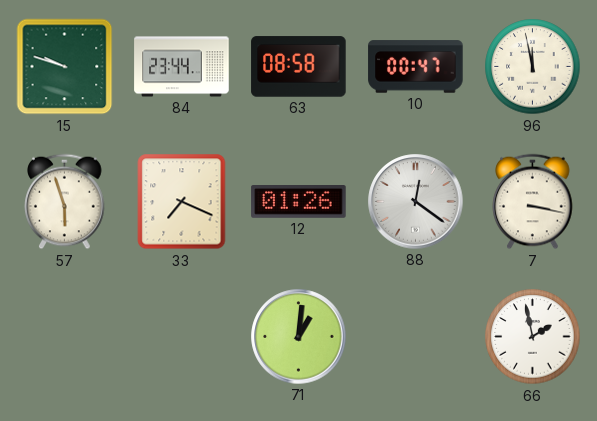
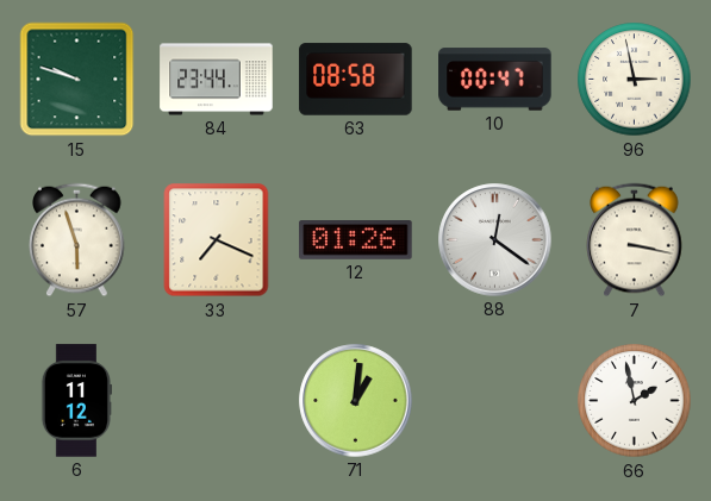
96: 11:58 -> 2:58
6: none -> 11:12
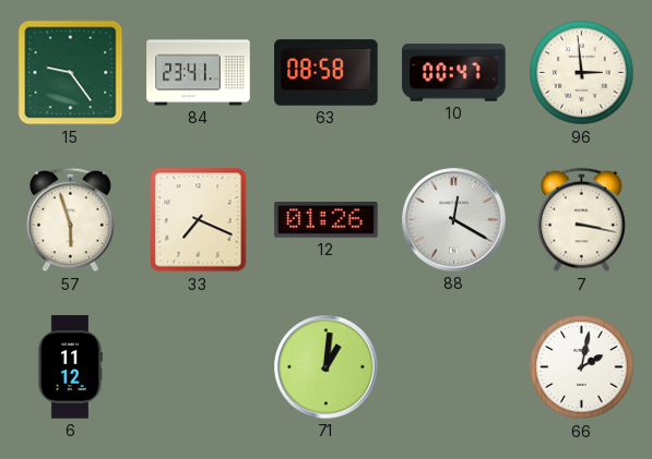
15: 9:48 -> 9:24
84: 23:44 -> 23:41
96: 2:58 -> 2:59
88: 12:21 -> 12:20
66: 1:58 -> 2:02
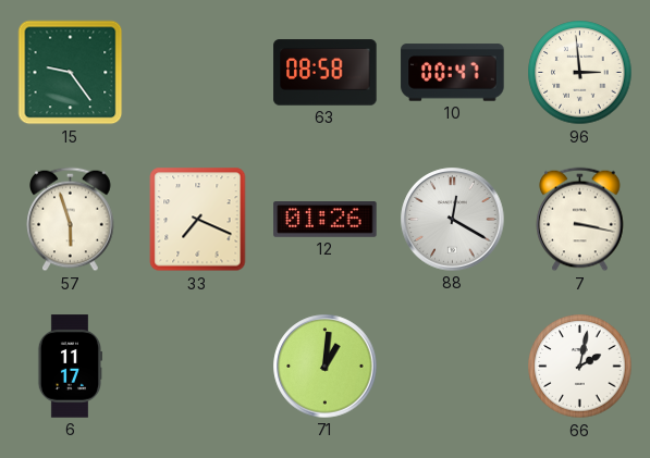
84: 23:41 -> none
6: 11:12 -> 11:17
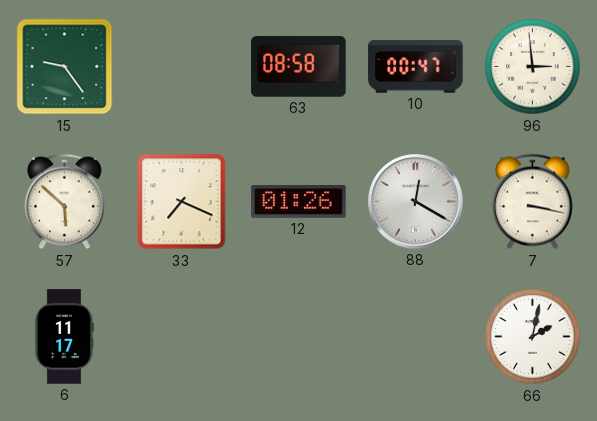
57: 5:57 -> 5:52
71: 1:01 -> none
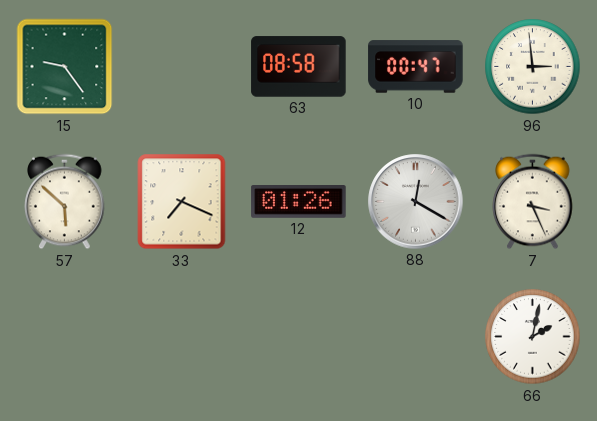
7: 3:17 -> 3:26
6: 11:17 -> none
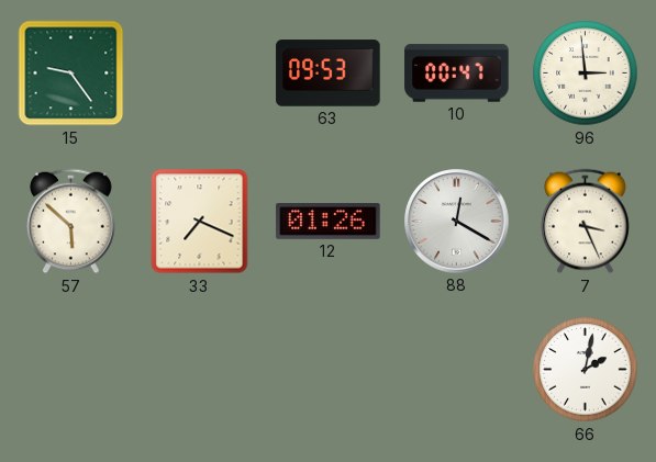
63: 08:58 -> 09:53
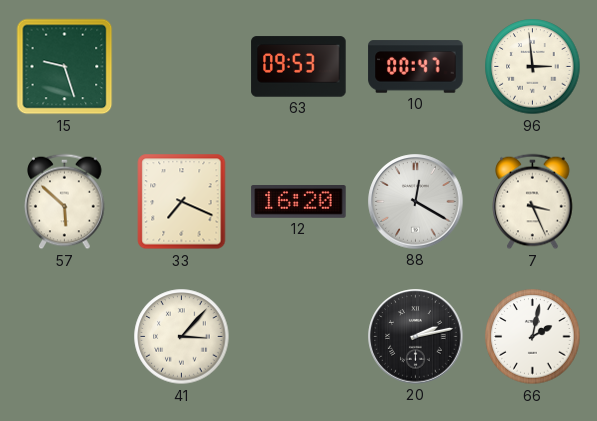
15: 9:24 -> 9:27
12: 01:26 -> 16:20
41: none -> 3:07
20: none -> 2:13
